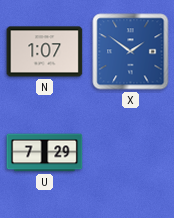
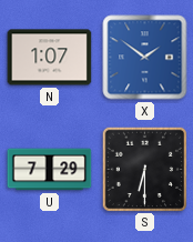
S: none -> 6:30
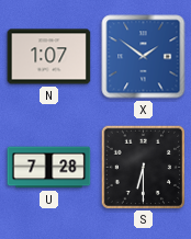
U: 7:29 -> 7:28
